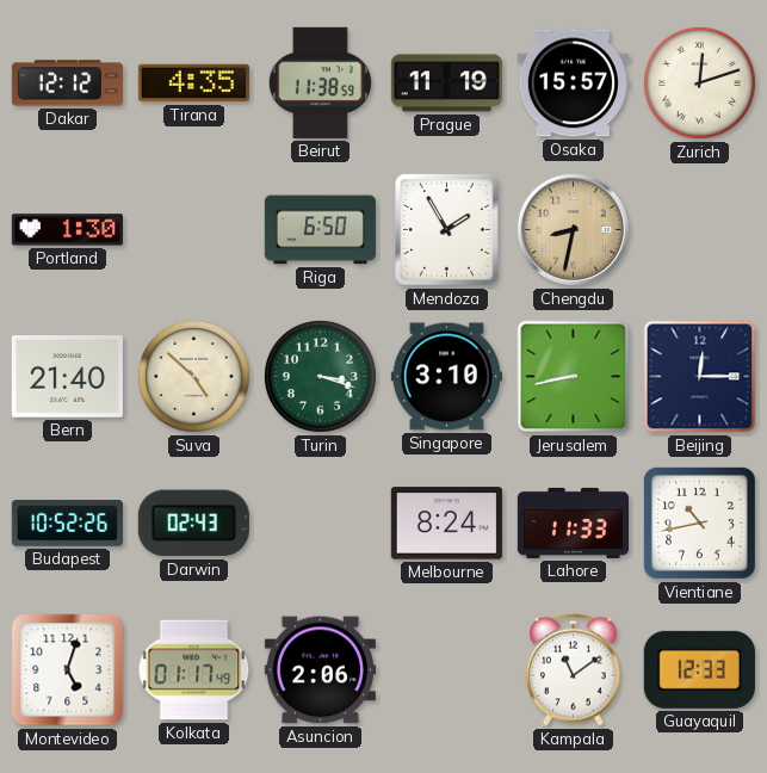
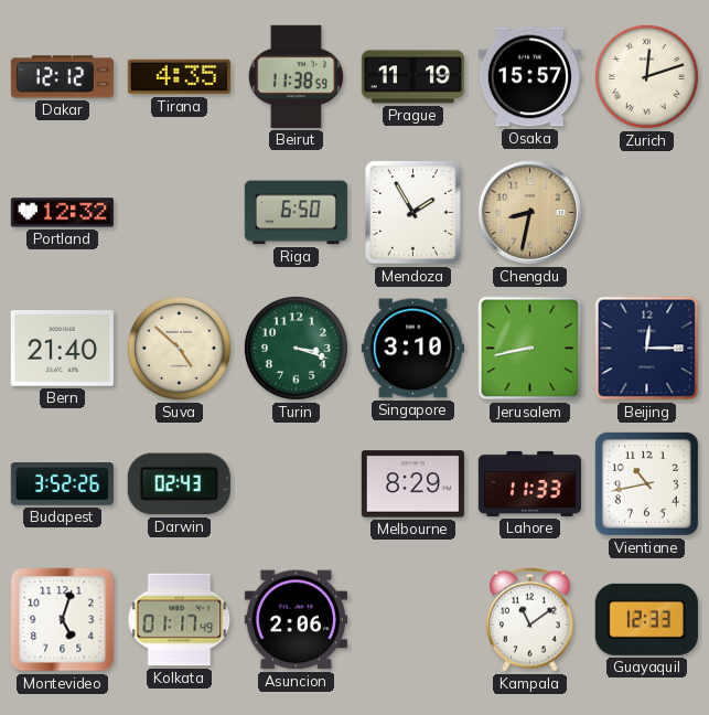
Portland: 1:30 -> 12:32
Budapest: 10:52 -> 3:52
Melbourne: 8:24 -> 8:29
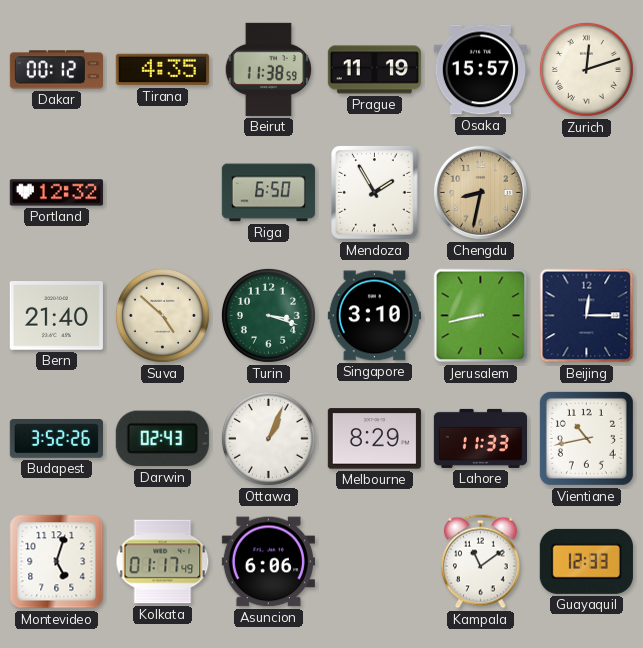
Dakar: 12:12 -> 00:12
Ottawa: none -> 1:04
Asuncion: 2:06 -> 6:06
